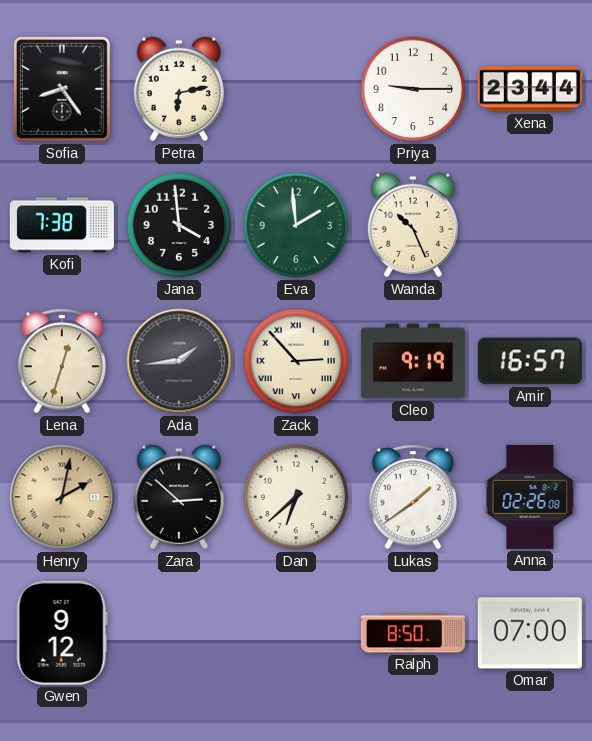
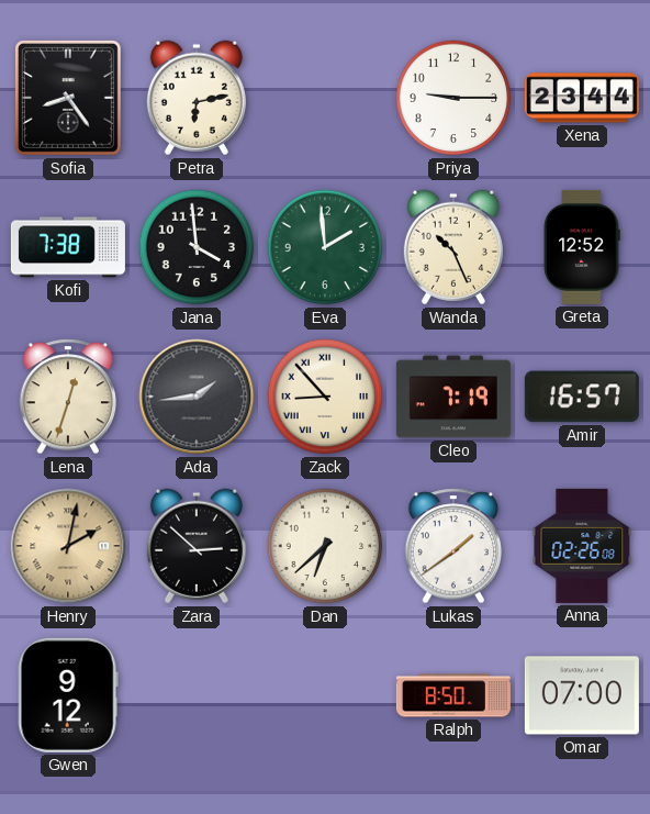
Greta: none -> 12:52
Zack: 2:53 -> 8:53
Cleo: 9:19 -> 7:19
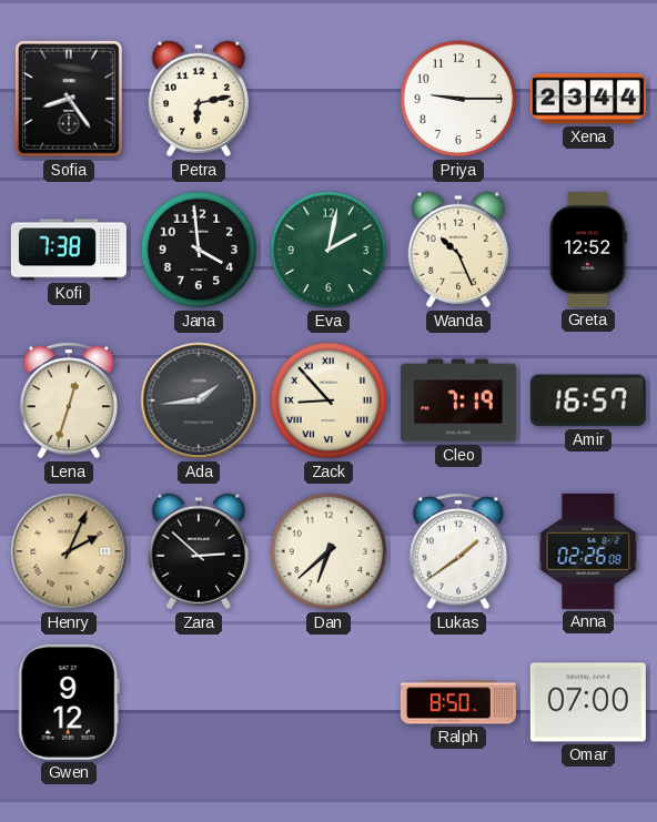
Eva: 1:59 -> 2:02
Henry: 2:02 -> 2:04
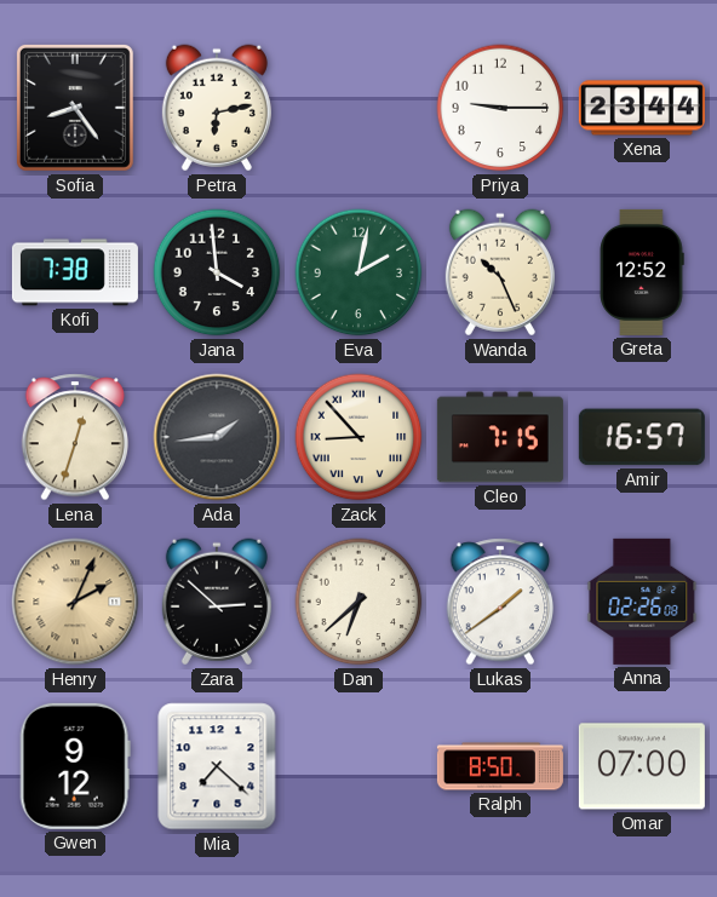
Cleo: 7:19 -> 7:15
Mia: none -> 7:22
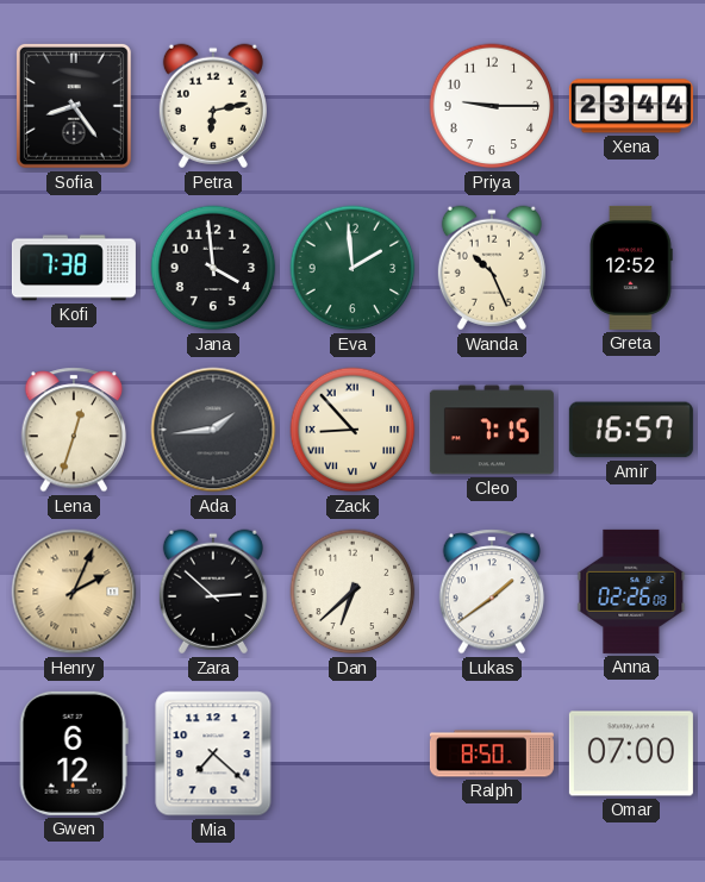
Eva: 2:02 -> 1:59
Gwen: 9:12 -> 6:12
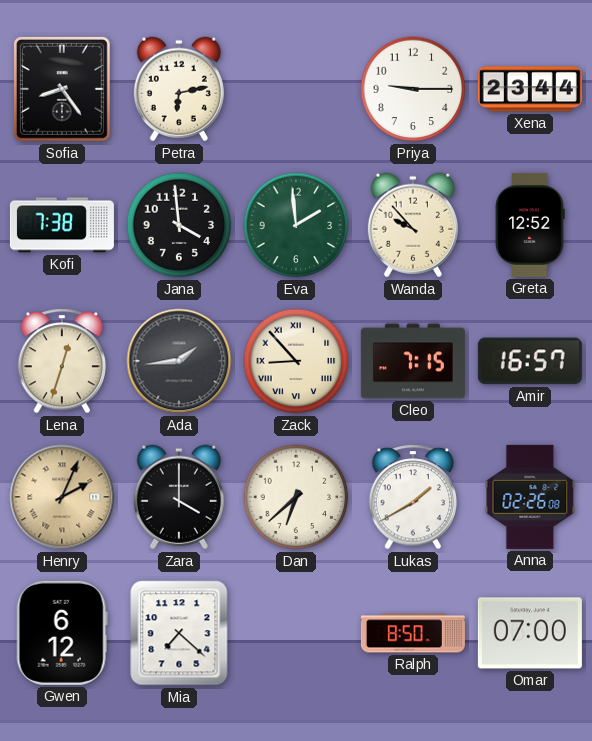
Wanda: 10:26 -> 9:53
Zara: 2:52 -> 4:00
Lukas: 1:39 -> 1:40
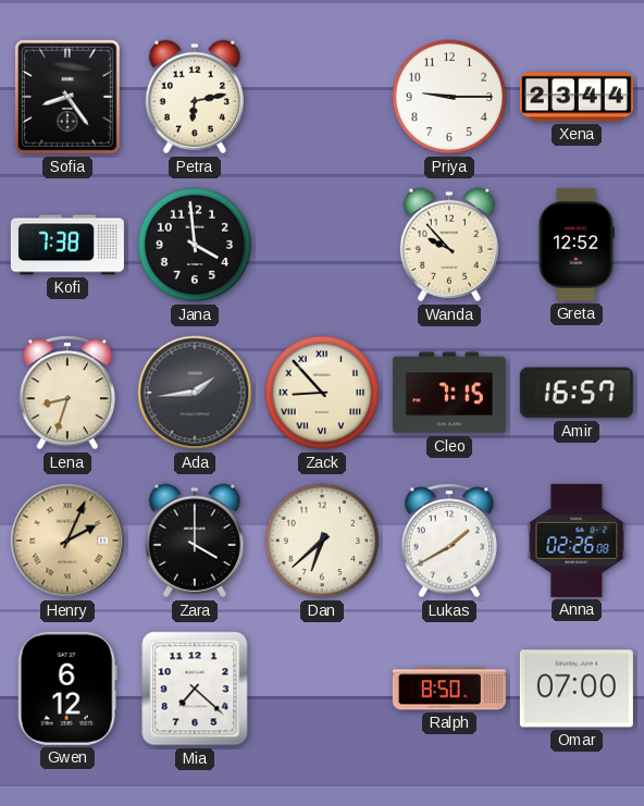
Eva: 1:59 -> none
Lena: 12:33 -> 8:33
